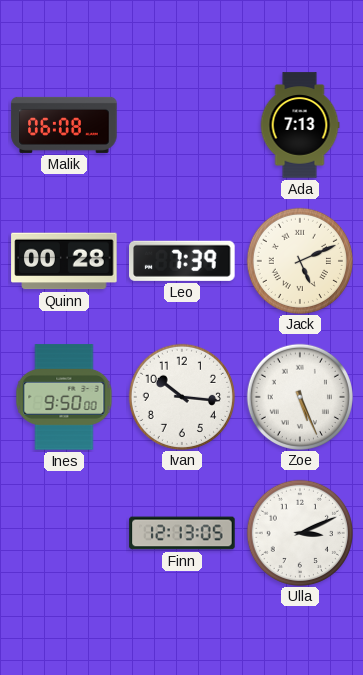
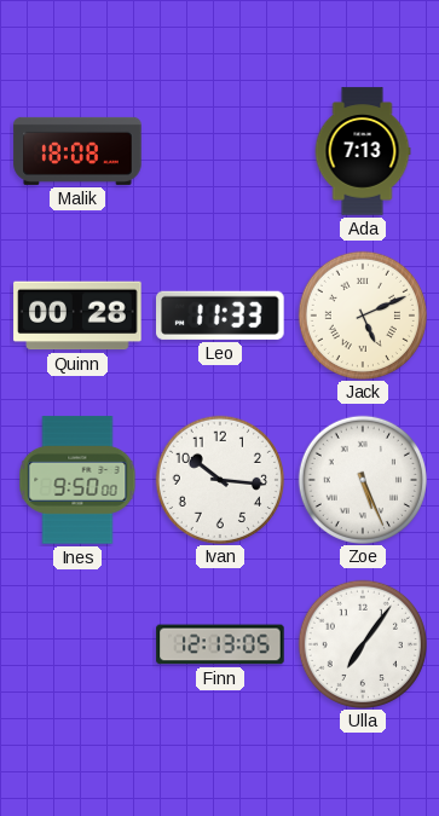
Malik: 06:08 -> 18:08
Leo: 7:39 -> 11:33
Ulla: 3:11 -> 7:06
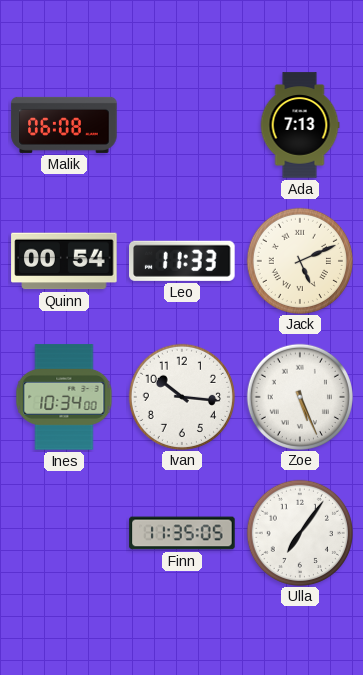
Malik: 18:08 -> 06:08
Quinn: 00:28 -> 00:54
Ines: 9:50 -> 10:34
Finn: 12:13 -> 11:35
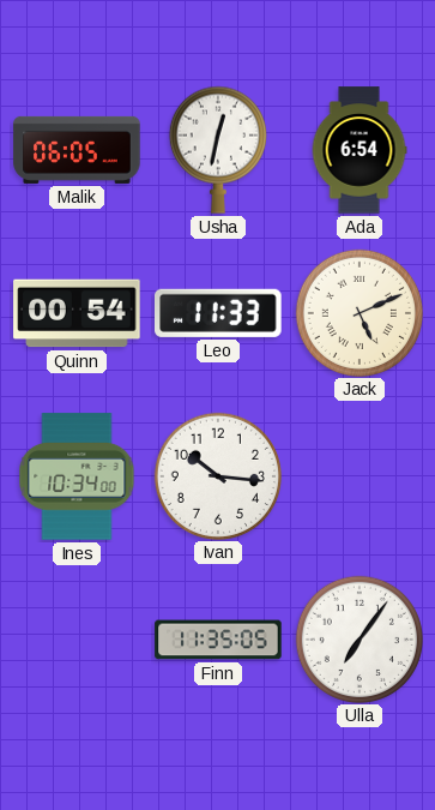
Malik: 06:08 -> 06:05
Usha: none -> 12:32
Ada: 7:13 -> 6:54
Zoe: 5:26 -> none
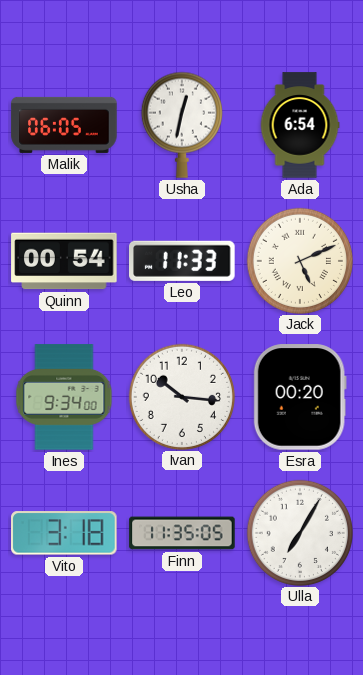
Ines: 10:34 -> 9:34
Esra: none -> 00:20
Vito: none -> 3:18
Ulla: 7:06 -> 7:05
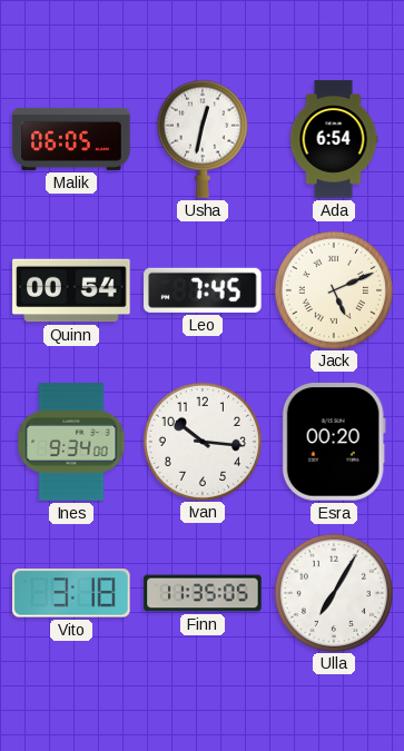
Leo: 11:33 -> 7:45
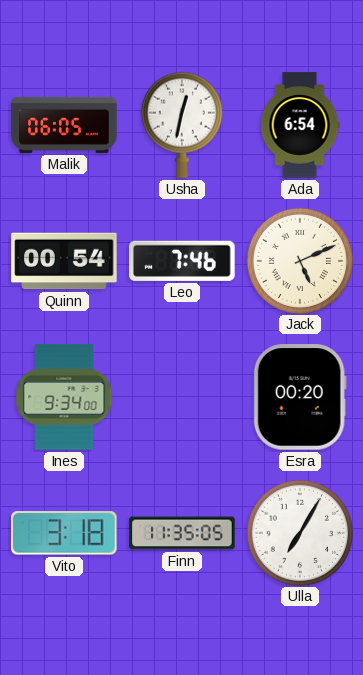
Leo: 7:45 -> 7:46
Ivan: 10:16 -> none
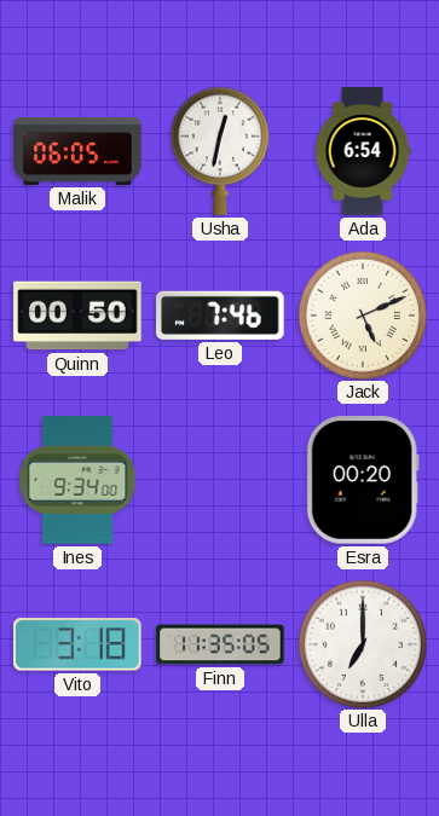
Quinn: 00:54 -> 00:50
Ulla: 7:05 -> 7:00
